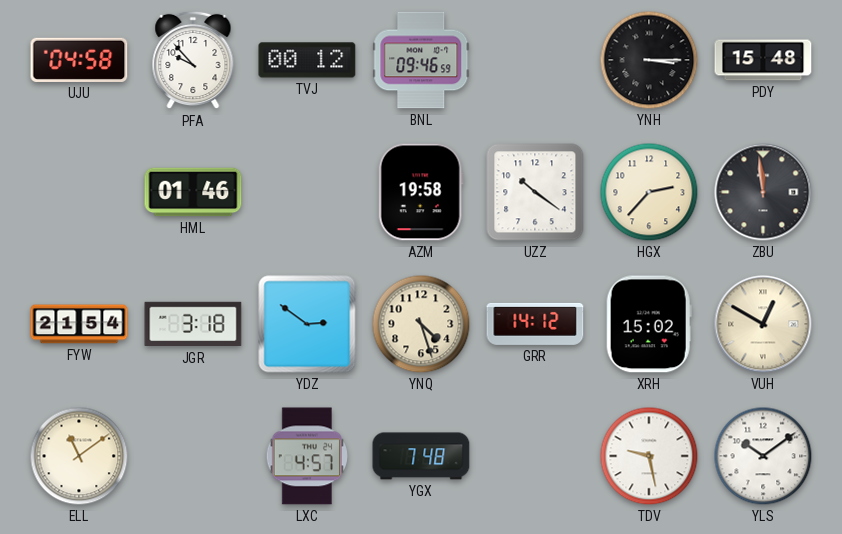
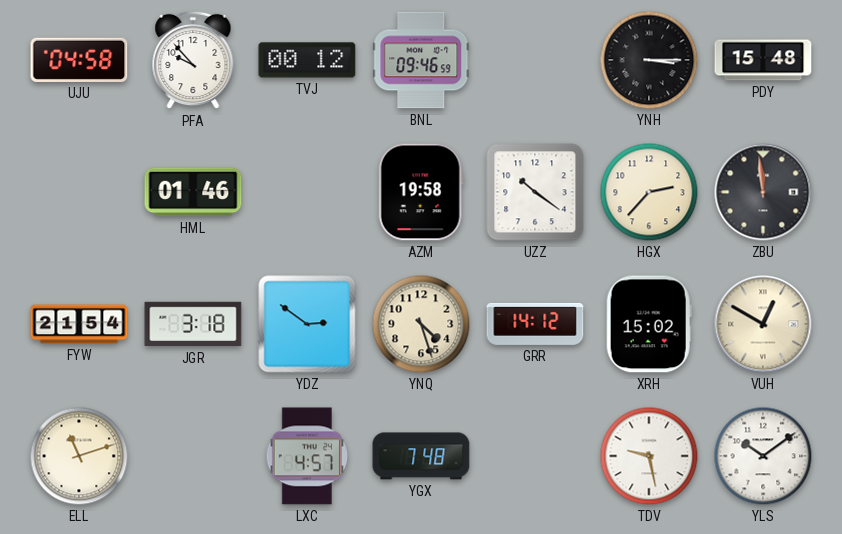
ELL: 11:09 -> 11:12
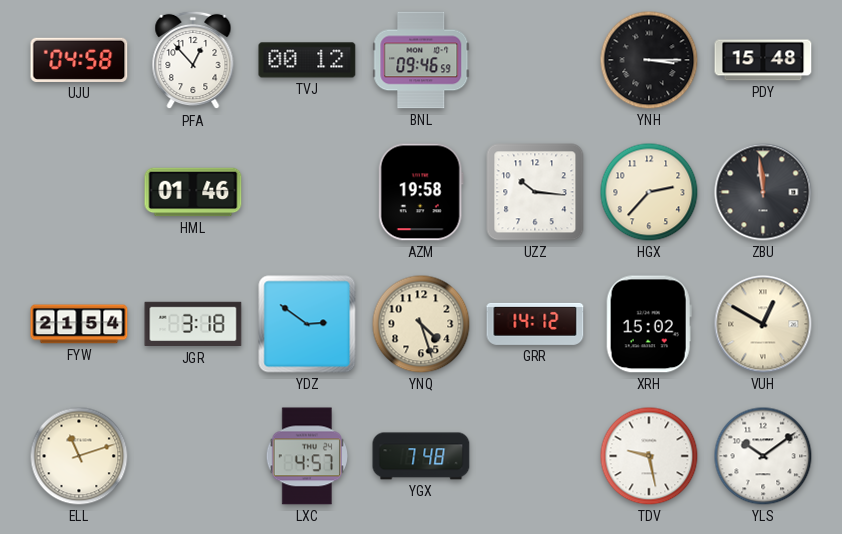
PFA: 9:53 -> 12:53
UZZ: 10:21 -> 10:16
